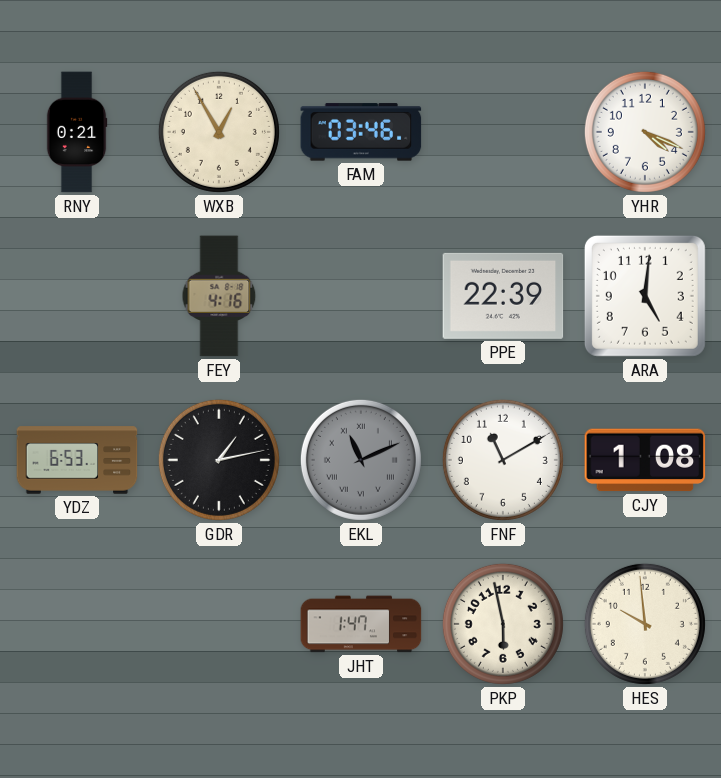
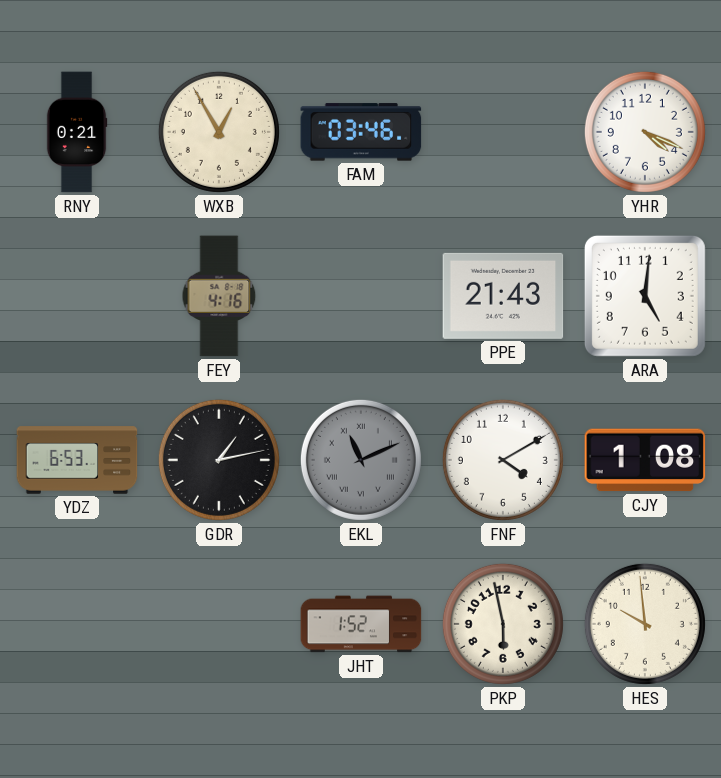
PPE: 22:39 -> 21:43
FNF: 11:10 -> 4:10
JHT: 1:47 -> 1:52
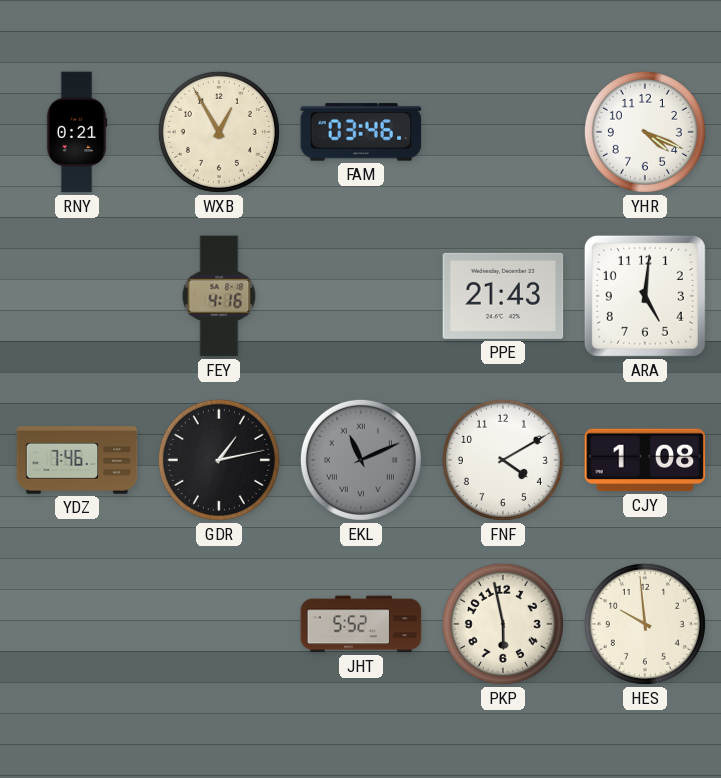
YDZ: 6:53 -> 7:46
JHT: 1:52 -> 5:52
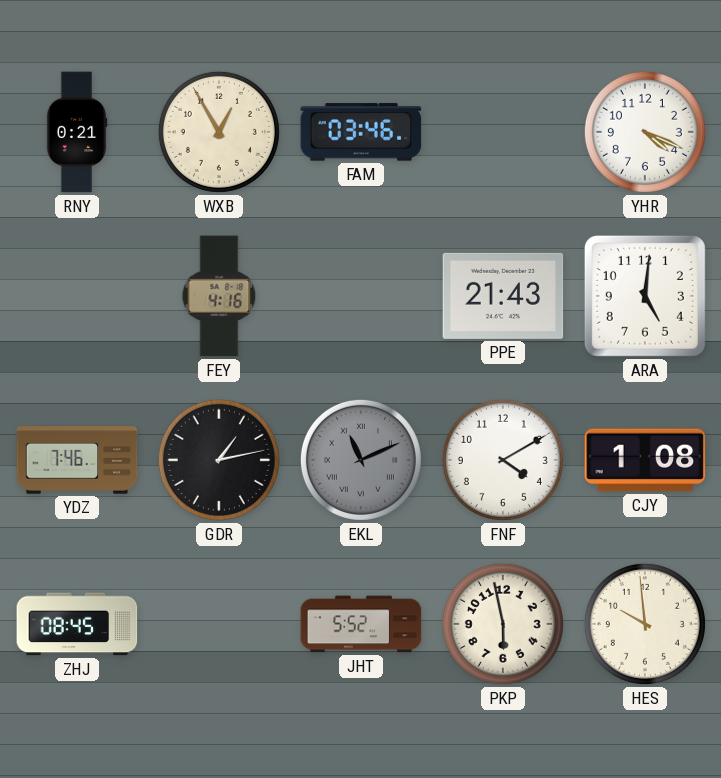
ZHJ: none -> 08:45
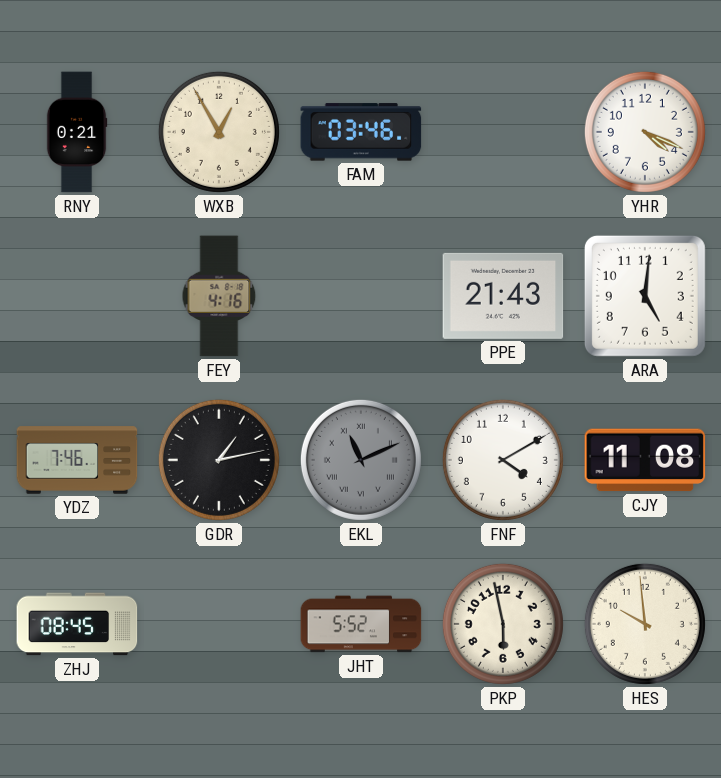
CJY: 1:08 -> 11:08
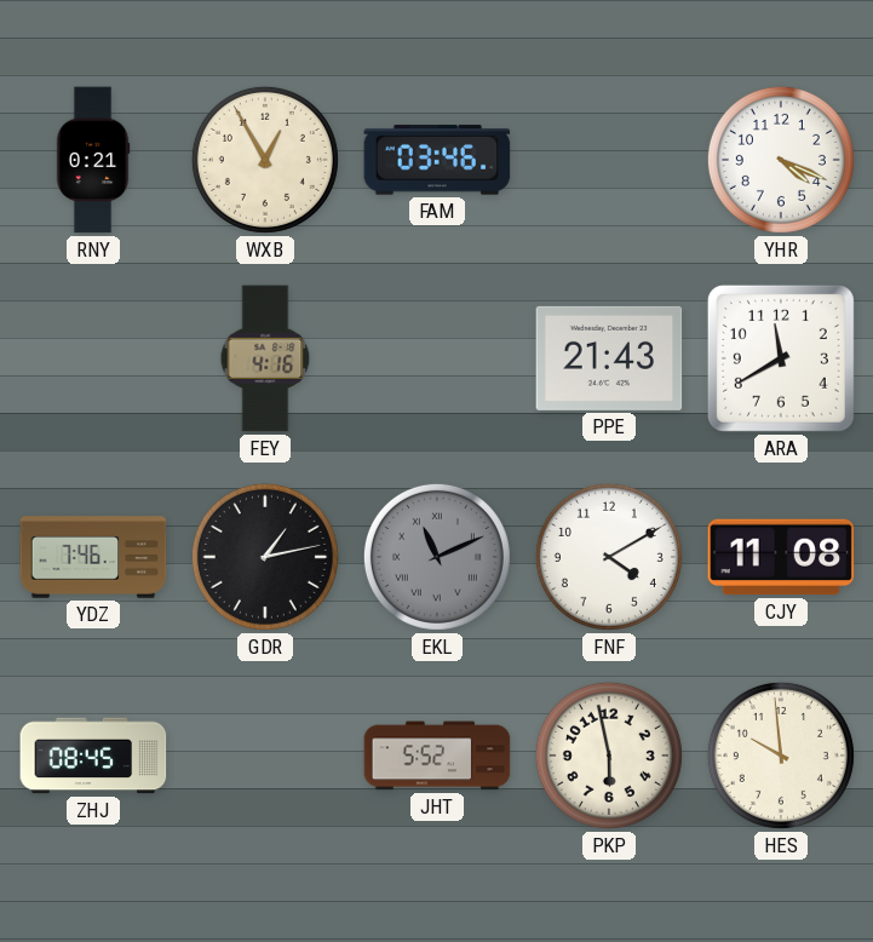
ARA: 5:01 -> 11:40
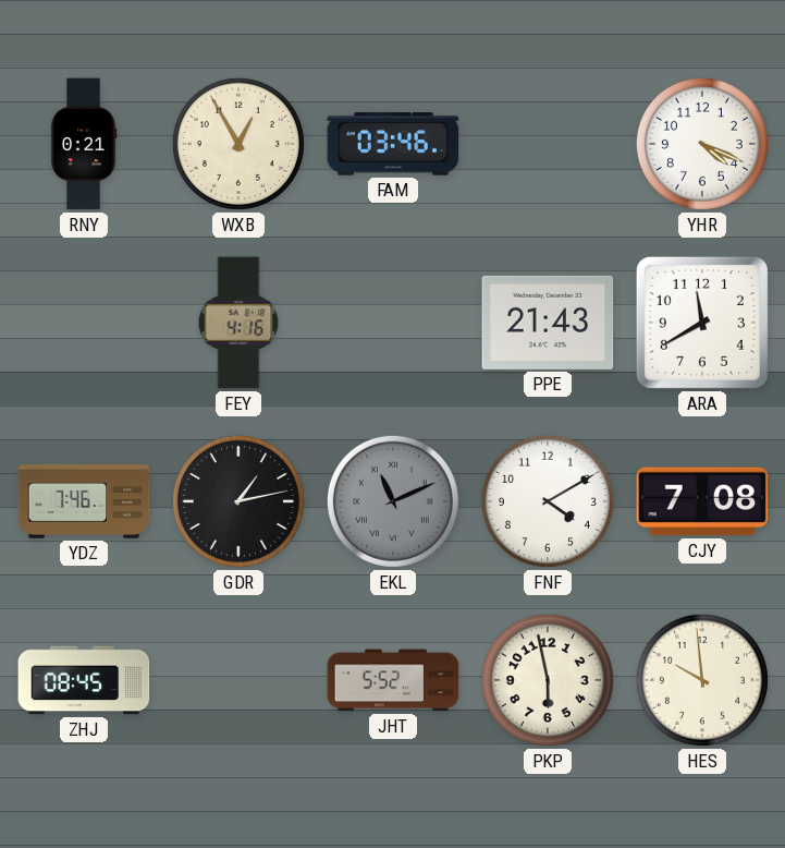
CJY: 11:08 -> 7:08
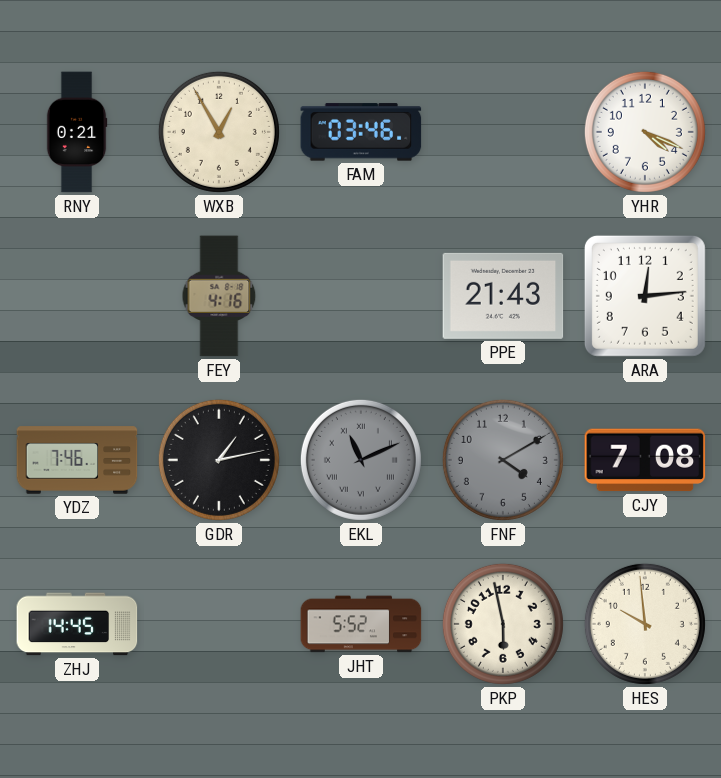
ARA: 11:40 -> 12:14
FNF dial: white -> grey
ZHJ: 08:45 -> 14:45
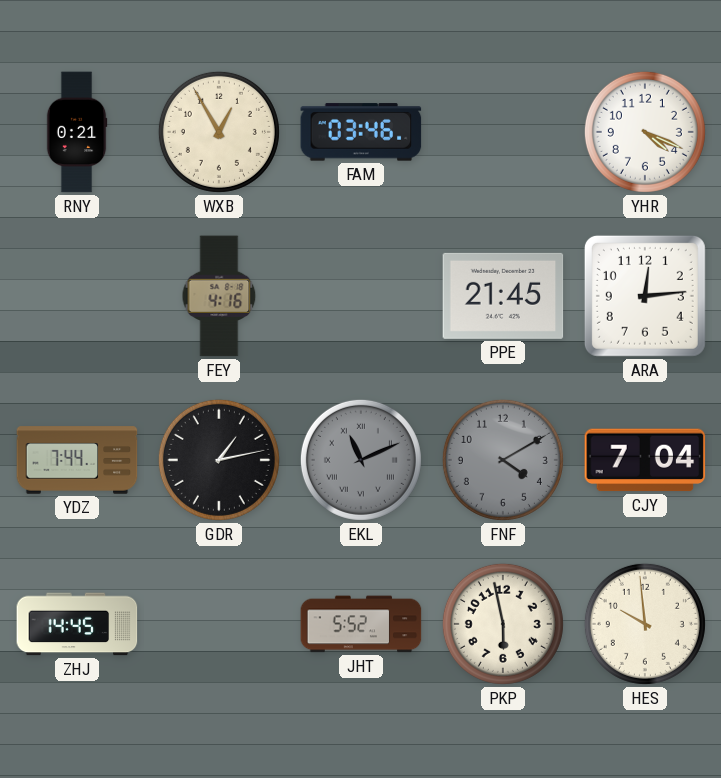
PPE: 21:43 -> 21:45
YDZ: 7:46 -> 7:44
CJY: 7:08 -> 7:04
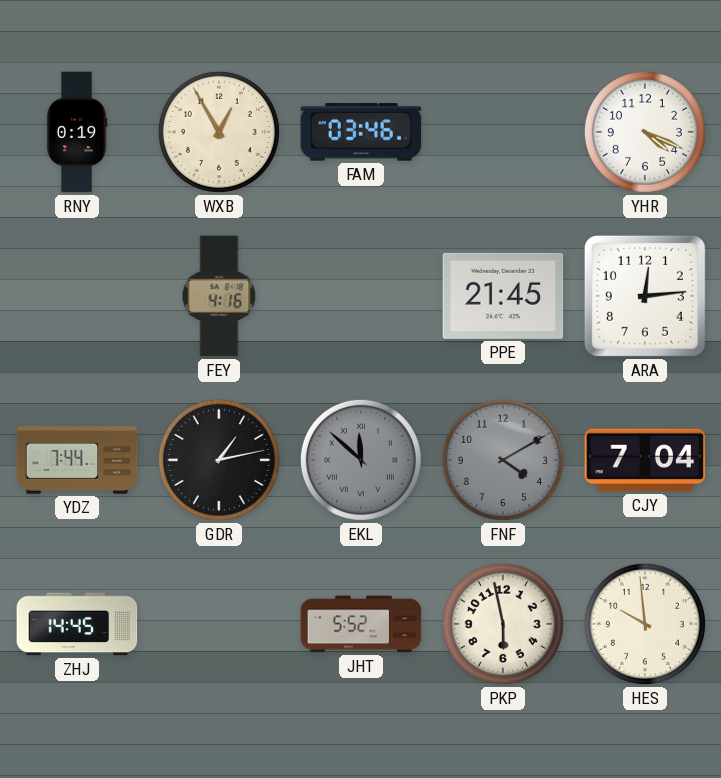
RNY: 0:21 -> 0:19
EKL: 11:11 -> 11:52
